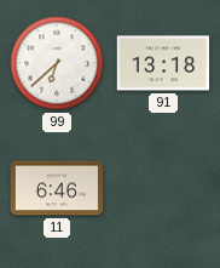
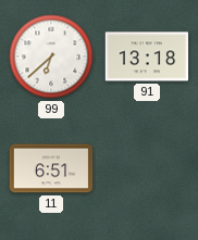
11: 6:46 -> 6:51
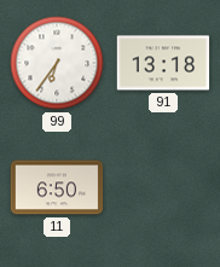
99: 6:38 -> 6:36
11: 6:51 -> 6:50
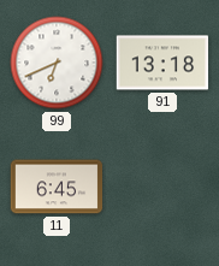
99: 6:36 -> 6:41
11: 6:50 -> 6:45
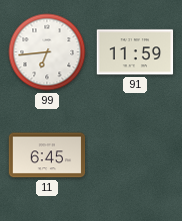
99: 6:41 -> 6:44
91: 13:18 -> 11:59
